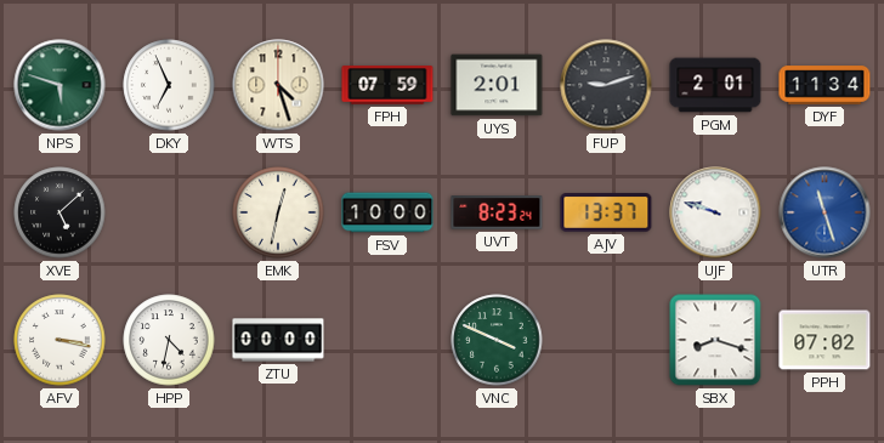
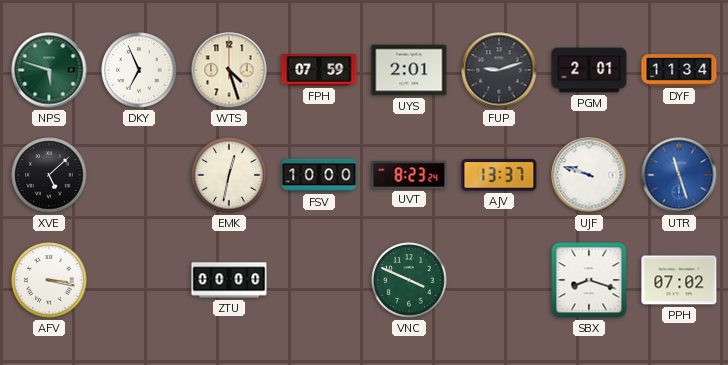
HPP: 4:32 -> none
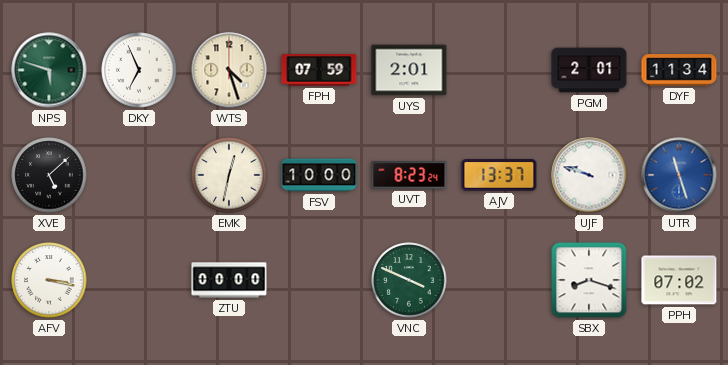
FUP: 9:12 -> none
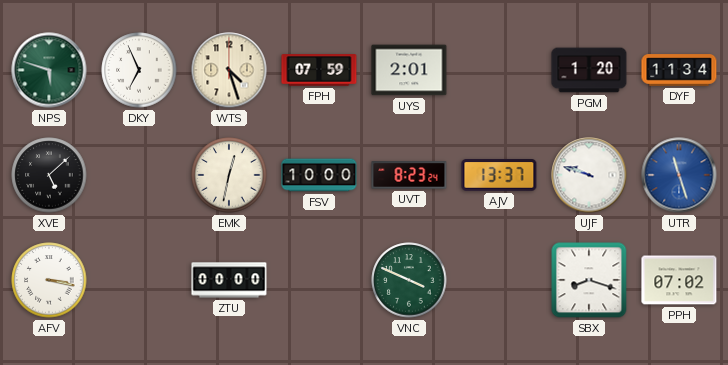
PGM: 2:01 -> 1:20
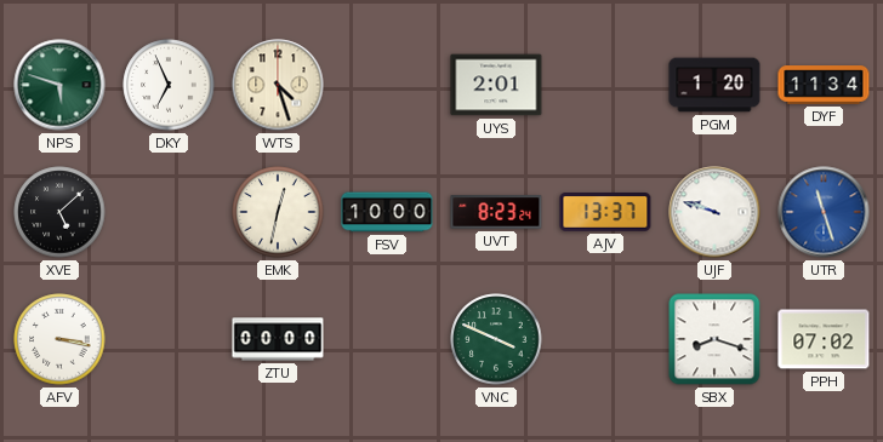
FPH: 07:59 -> none
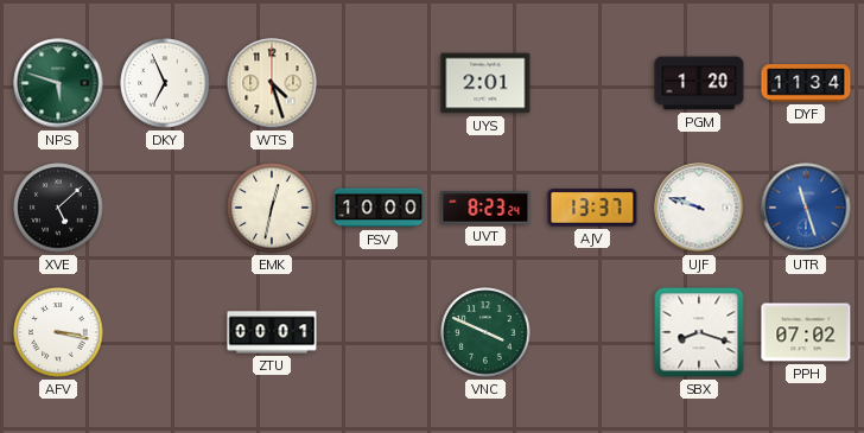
ZTU: 00:00 -> 00:01
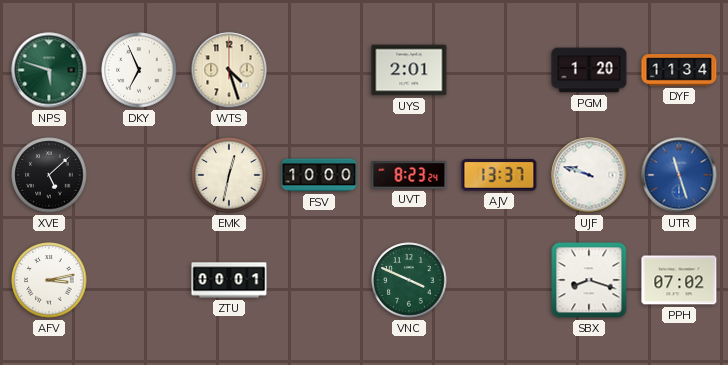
AFV: 3:17 -> 3:13
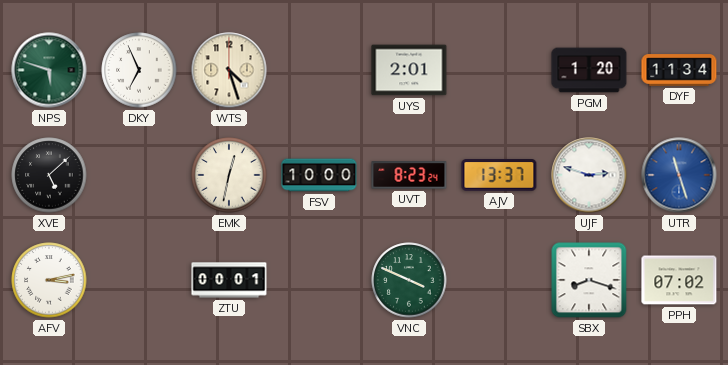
UJF: 9:48 -> 2:48
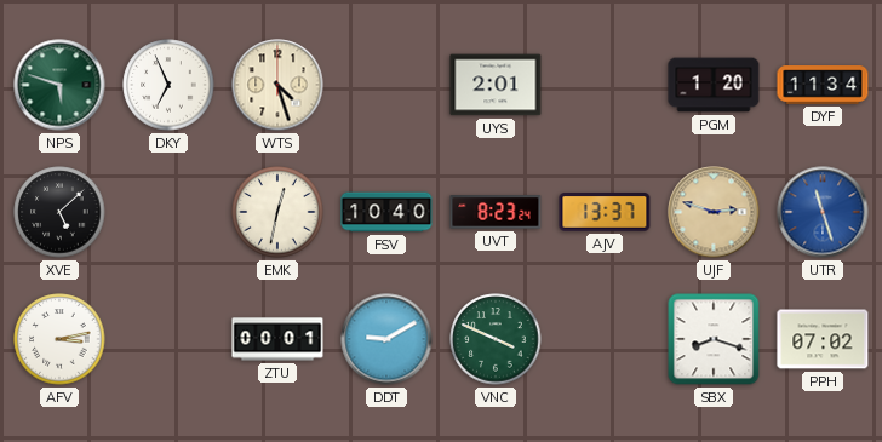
FSV: 10:00 -> 10:40
UJF dial: white -> champagne
DDT: none -> 9:10
